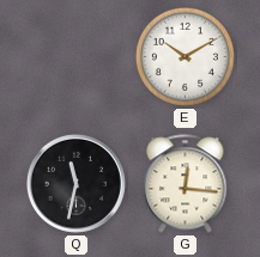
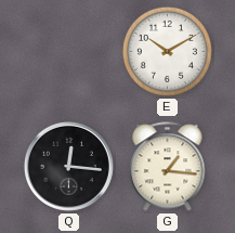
Q: 11:32 -> 12:16
G: 12:16 -> 1:16
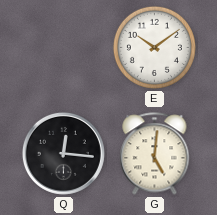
E: 10:10 -> 10:09
G: 1:16 -> 5:01
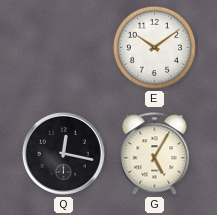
Q: 12:16 -> 12:17
G: 5:01 -> 5:05
